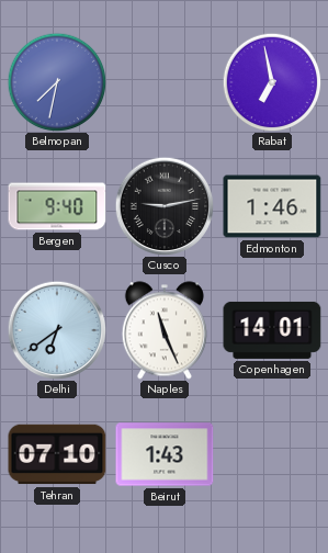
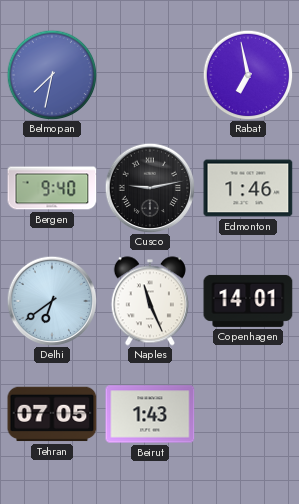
Tehran: 07:10 -> 07:05
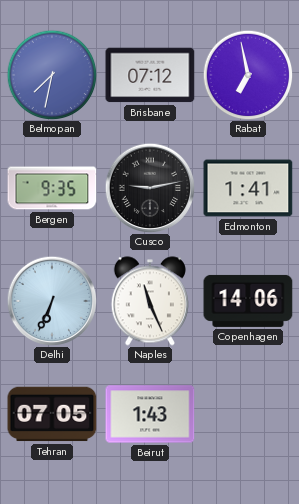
Brisbane: none -> 07:12
Bergen: 9:40 -> 9:35
Edmonton: 1:46 -> 1:41
Delhi: 6:39 -> 6:34
Copenhagen: 14:01 -> 14:06
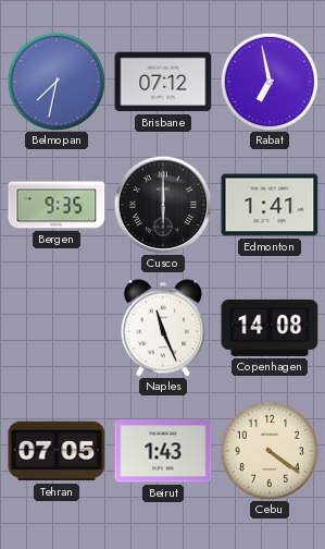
Cusco: 9:13 -> 6:00
Delhi: 6:34 -> none
Copenhagen: 14:06 -> 14:08
Cebu: none -> 4:21
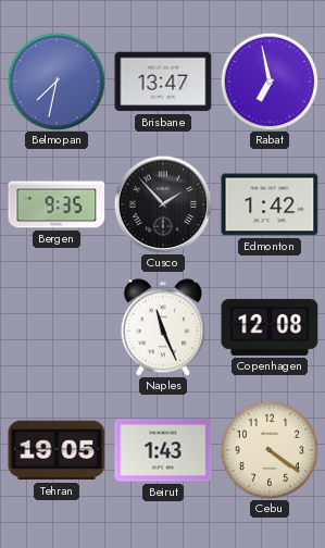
Brisbane: 07:12 -> 13:47
Cusco: 6:00 -> 1:53
Edmonton: 1:41 -> 1:42
Copenhagen: 14:08 -> 12:08
Tehran: 07:05 -> 19:05
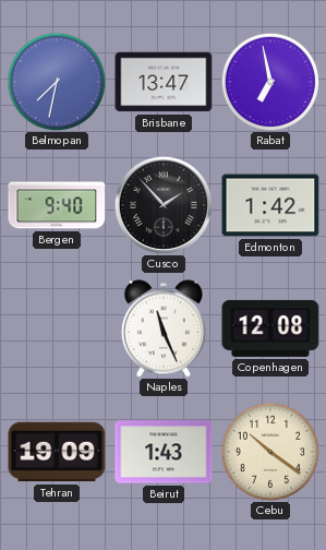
Bergen: 9:35 -> 9:40
Tehran: 19:05 -> 19:09
Cebu: 4:21 -> 10:21
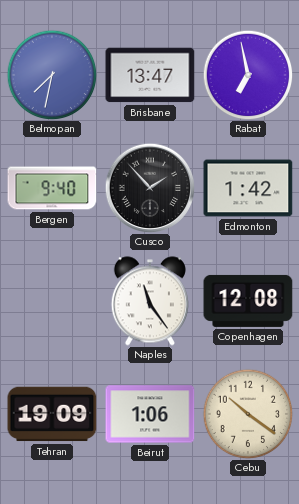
Naples: 11:26 -> 11:24
Beirut: 1:43 -> 1:06
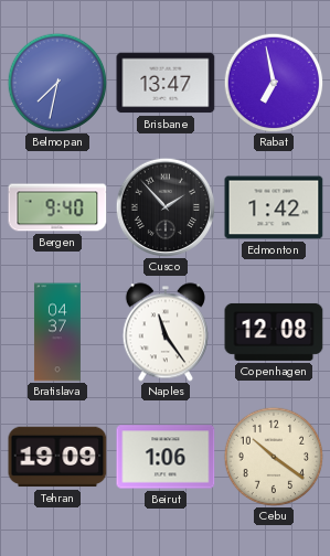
Bratislava: none -> 04:37
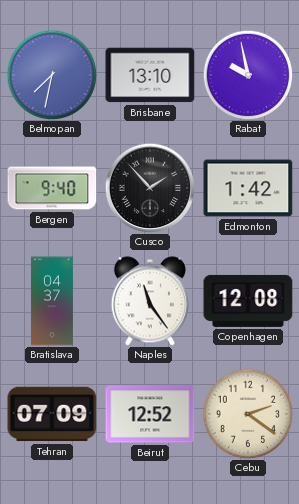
Brisbane: 13:47 -> 13:10
Rabat: 6:58 -> 9:58
Tehran: 19:09 -> 07:09
Beirut: 1:06 -> 12:52
Cebu: 10:21 -> 2:21
